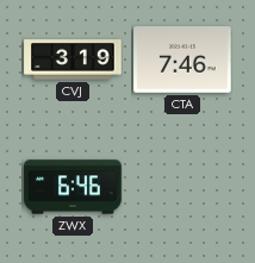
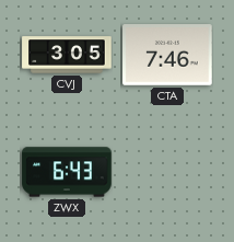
CVJ: 3:19 -> 3:05
ZWX: 6:46 -> 6:43
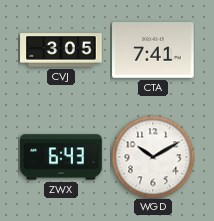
CTA: 7:46 -> 7:41
WGD: none -> 10:10
